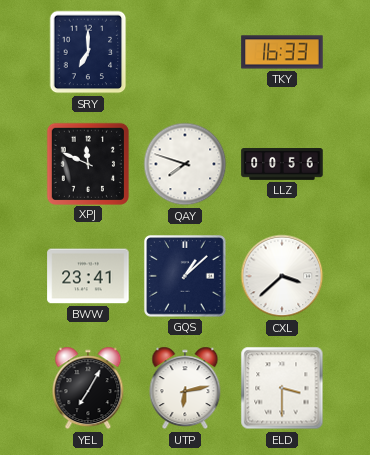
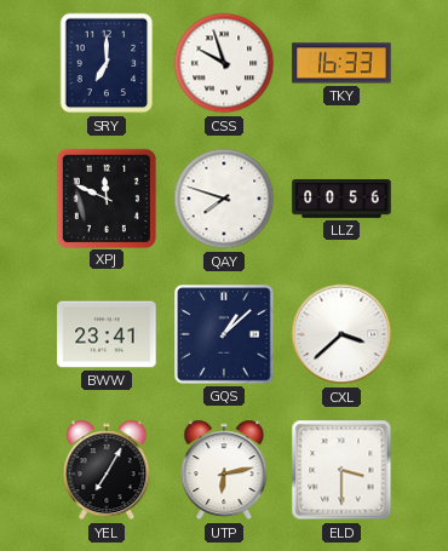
CSS: none -> 9:57
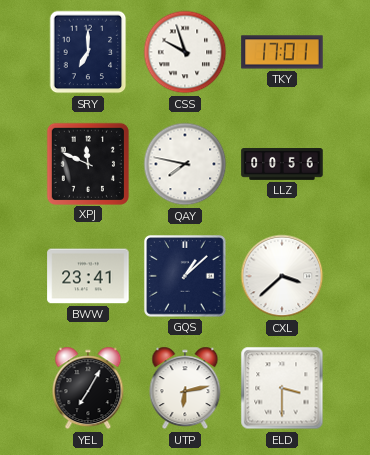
TKY: 16:33 -> 17:01
QAY: 7:48 -> 7:47
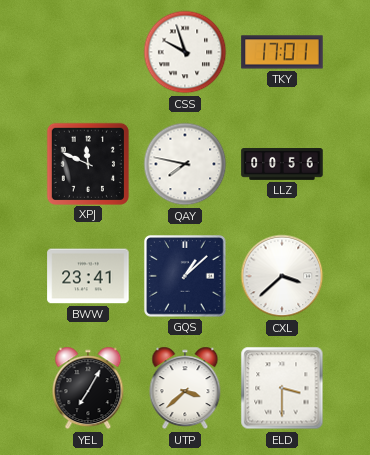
SRY: 7:00 -> none
UTP: 6:13 -> 3:38
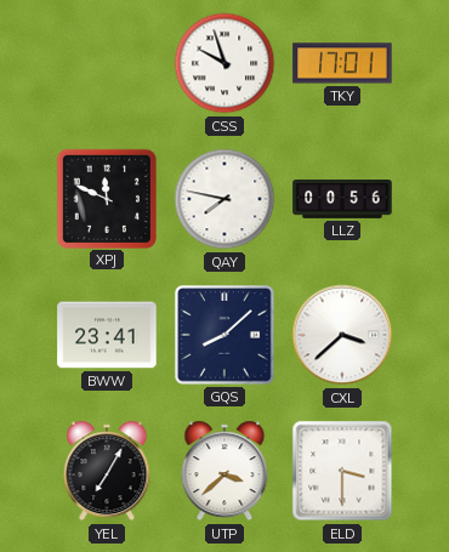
GQS: 1:08 -> 8:08
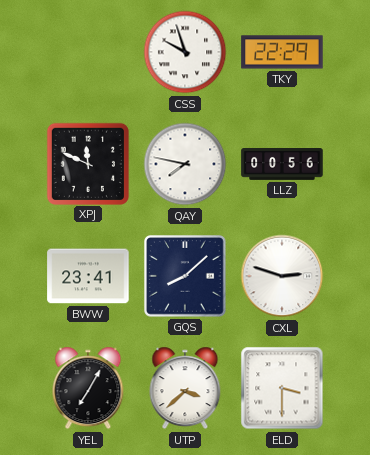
TKY: 17:01 -> 22:29
CXL: 3:38 -> 2:48
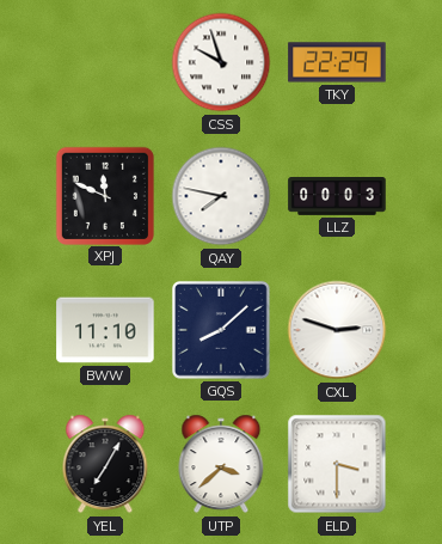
LLZ: 00:56 -> 00:03
BWW: 23:41 -> 11:10
